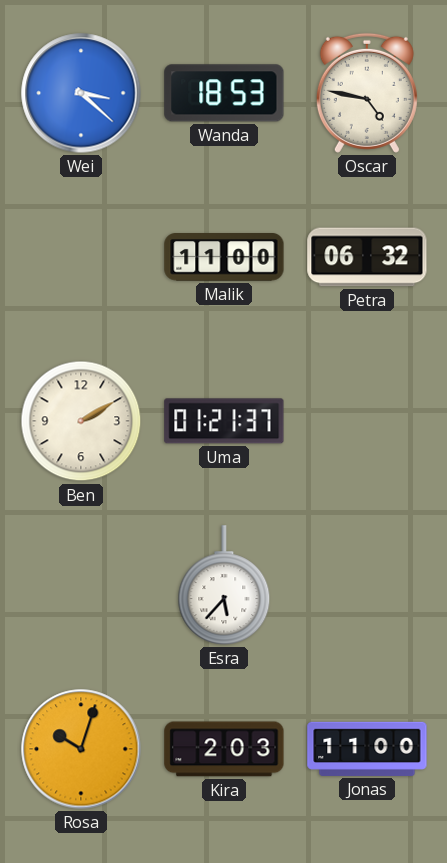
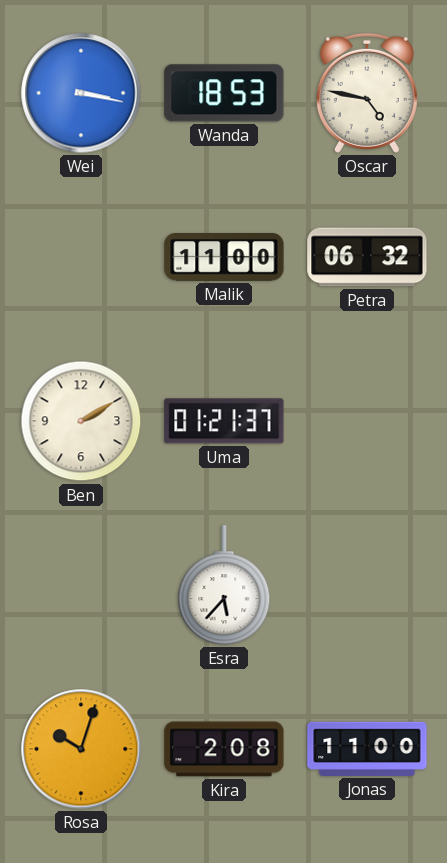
Wei: 3:22 -> 3:17
Kira: 2:03 -> 2:08
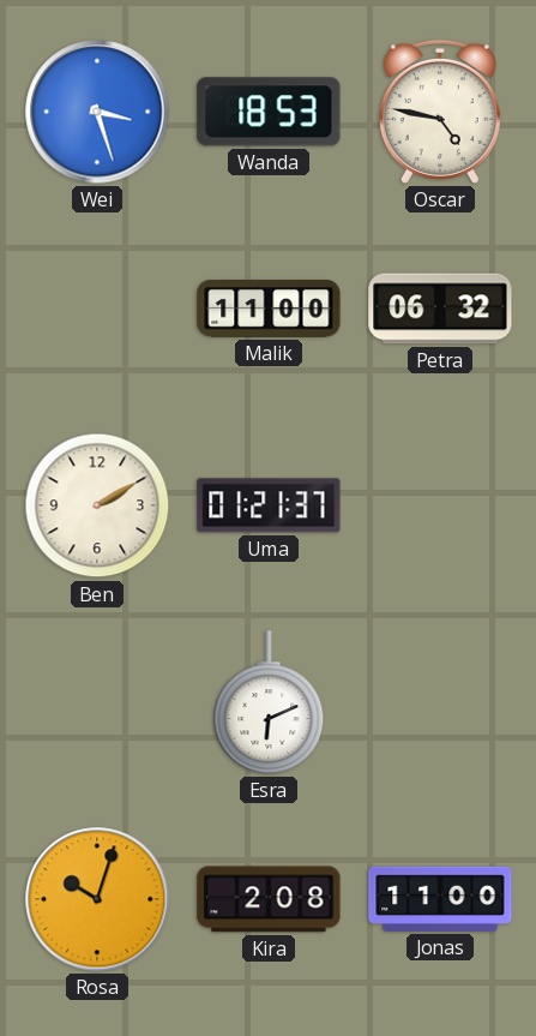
Wei: 3:17 -> 3:27
Esra: 5:37 -> 6:11
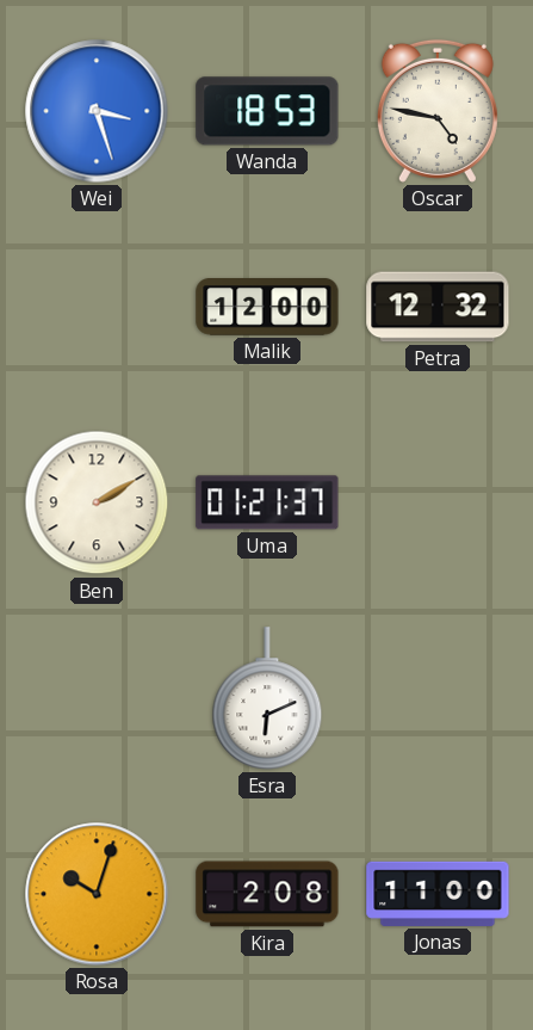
Malik: 11:00 -> 12:00
Petra: 06:32 -> 12:32
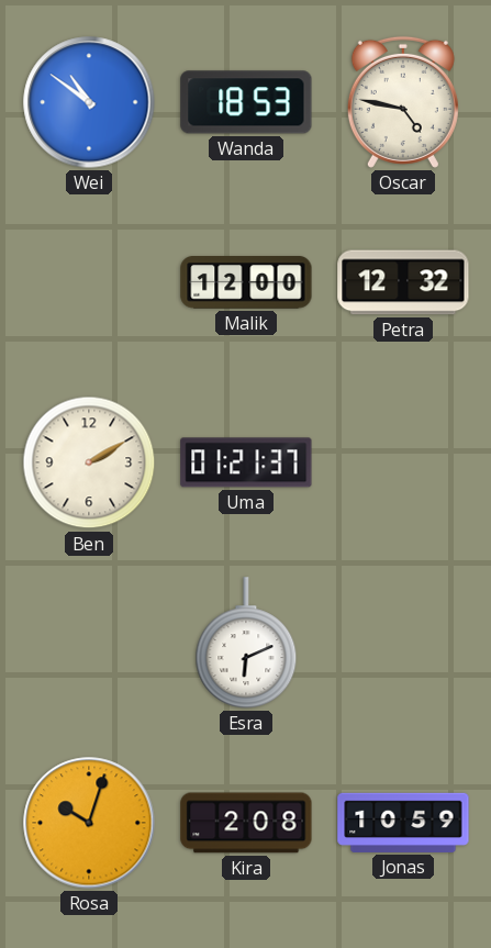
Wei: 3:27 -> 10:51
Jonas: 11:00 -> 10:59
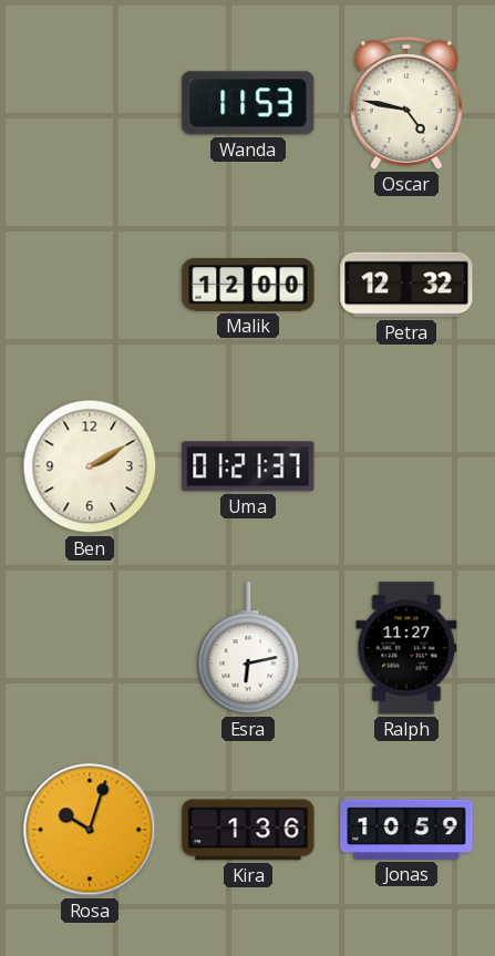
Wei: 10:51 -> none
Wanda: 18:53 -> 11:53
Esra: 6:11 -> 6:13
Ralph: none -> 11:27
Kira: 2:08 -> 1:36
